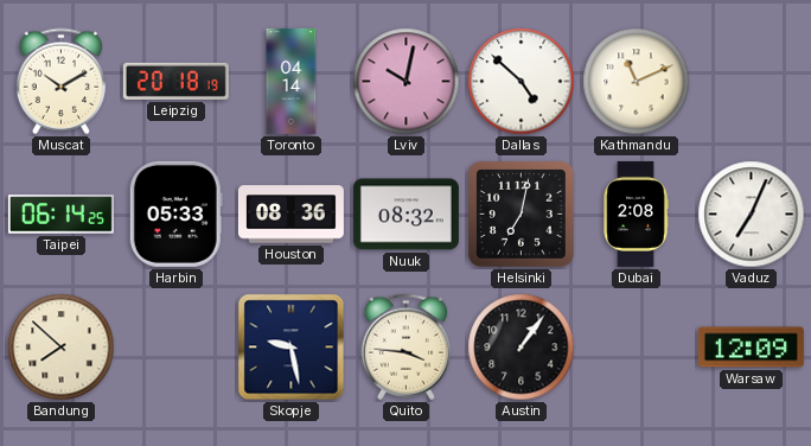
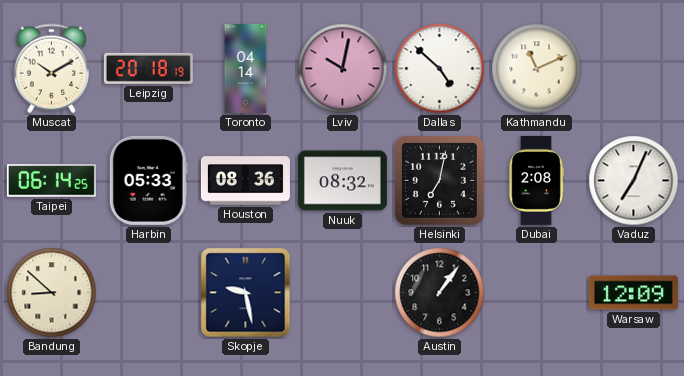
Bandung: 7:52 -> 8:52
Quito: 3:46 -> none
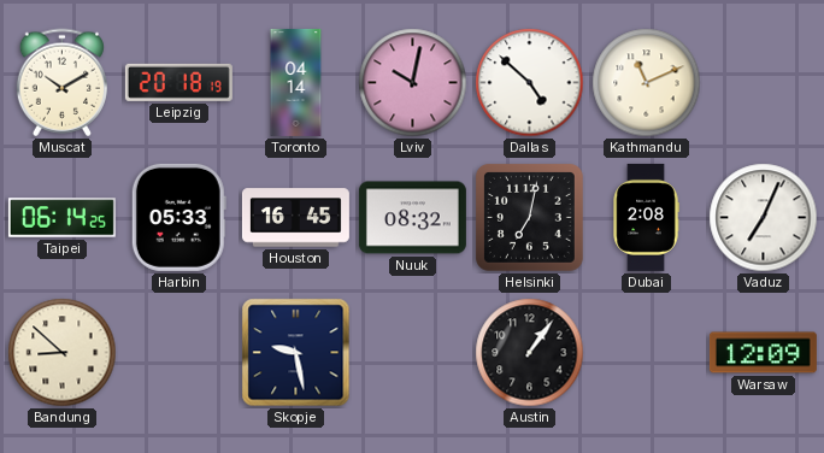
Houston: 08:36 -> 16:45
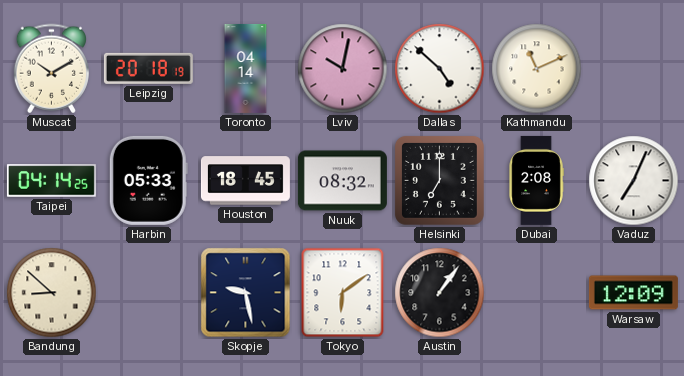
Taipei: 06:14 -> 04:14
Houston: 16:45 -> 18:45
Helsinki: 7:02 -> 7:00
Tokyo: none -> 6:09
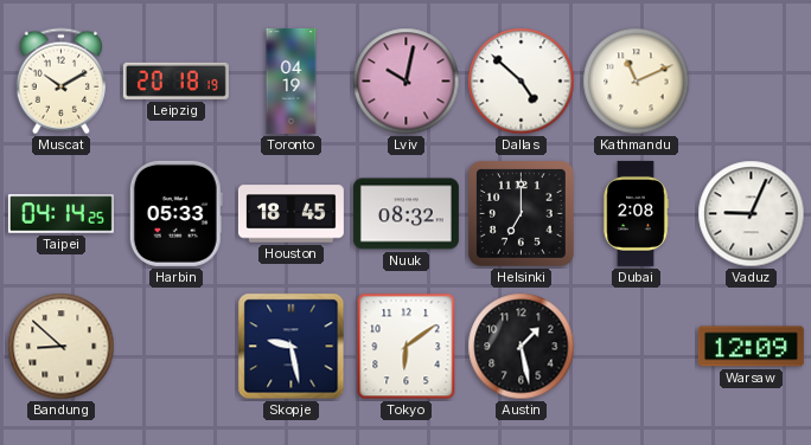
Toronto: 04:14 -> 04:19
Vaduz: 7:04 -> 9:04
Austin: 1:06 -> 1:28
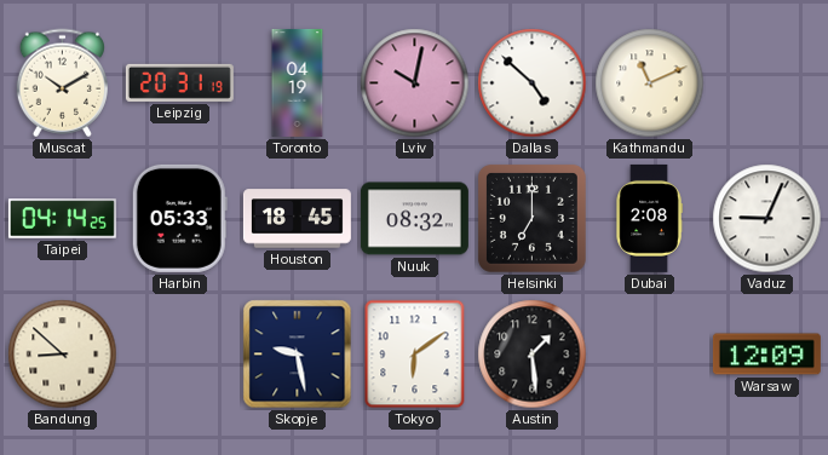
Leipzig: 20:18 -> 20:31
Austin: 1:28 -> 1:29
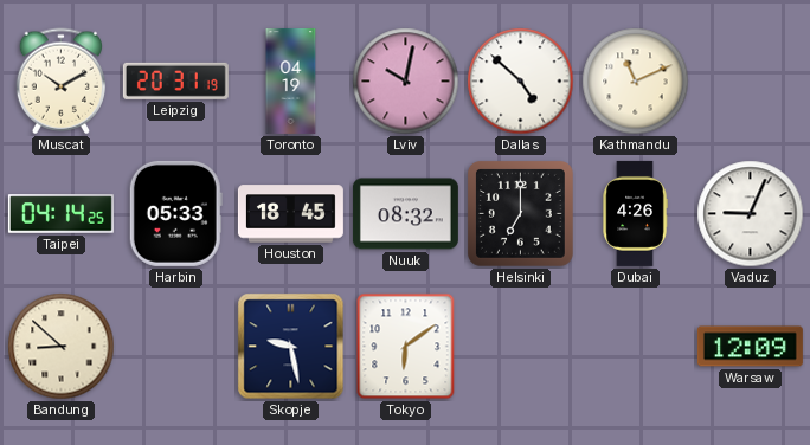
Dubai: 2:08 -> 4:26
Austin: 1:29 -> none
